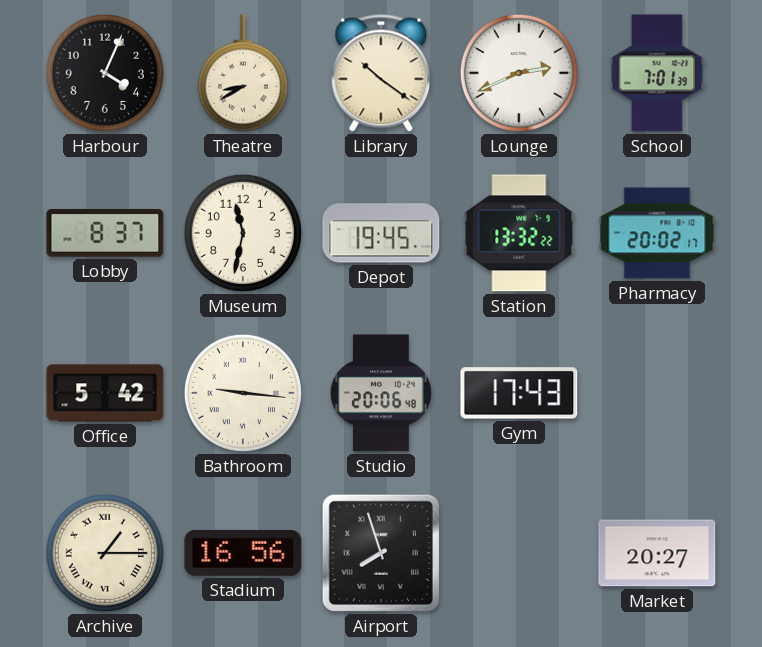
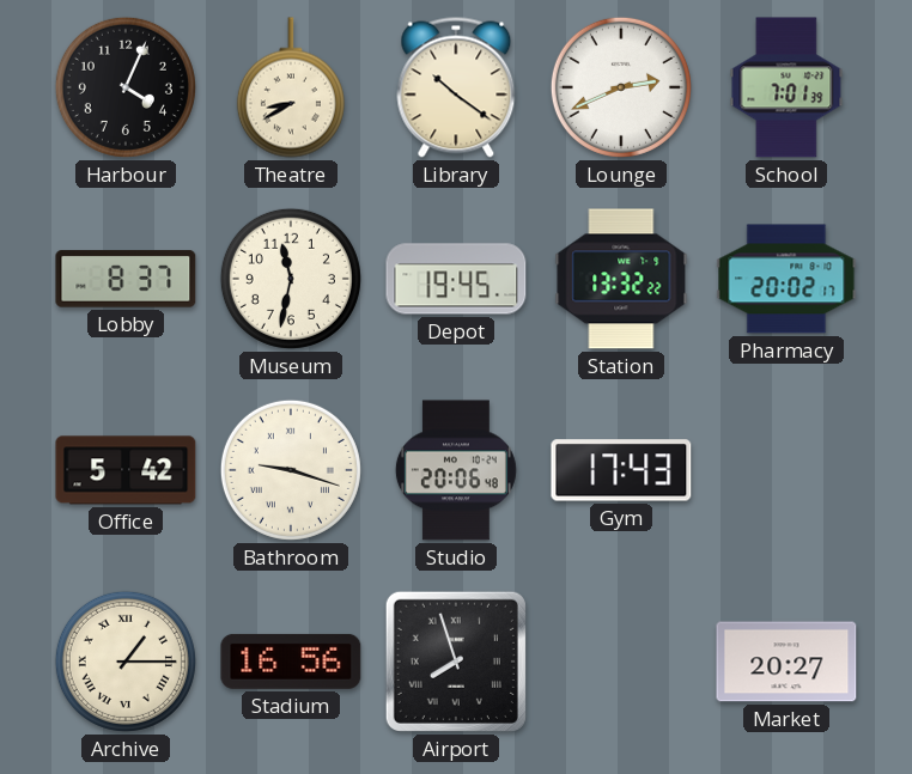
Bathroom: 9:16 -> 9:18
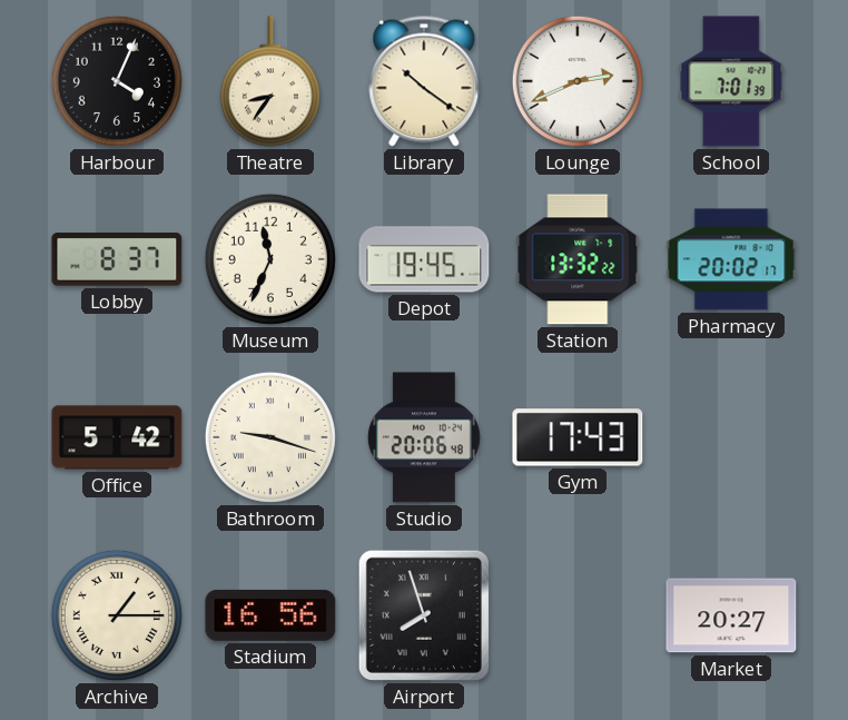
Theatre: 8:40 -> 8:36
Museum: 11:32 -> 11:34
